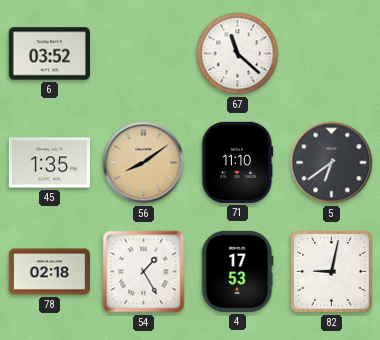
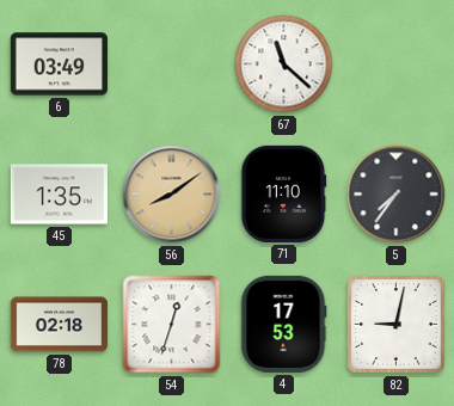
6: 03:52 -> 03:49
5: 6:39 -> 7:36
54: 1:25 -> 12:33
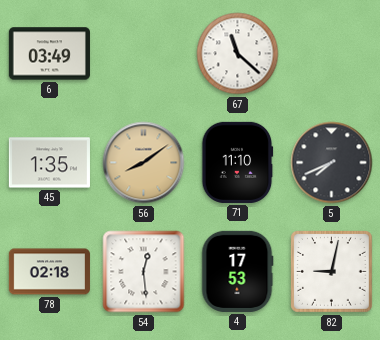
5: 7:36 -> 7:41
54: 12:33 -> 12:29
